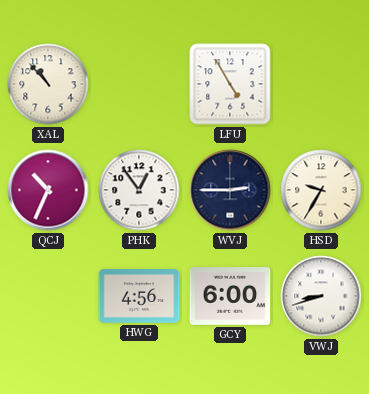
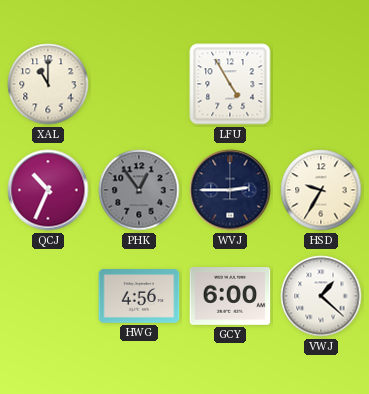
XAL: 10:53 -> 11:00
PHK dial: white -> grey
VWJ: 8:42 -> 1:22
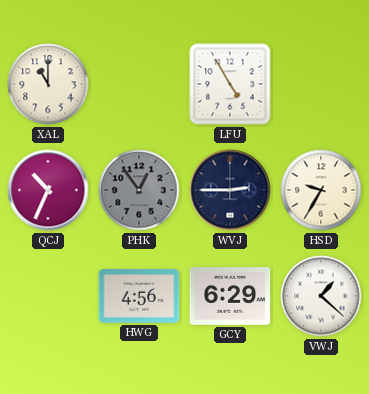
GCY: 6:00 -> 6:29
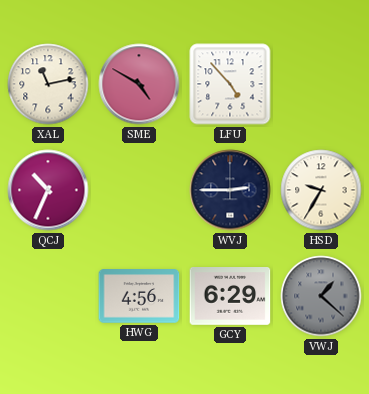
XAL: 11:00 -> 11:13
SME: none -> 4:50
LFU: 4:55 -> 4:53
PHK: 12:54 -> none
VWJ dial: white -> grey
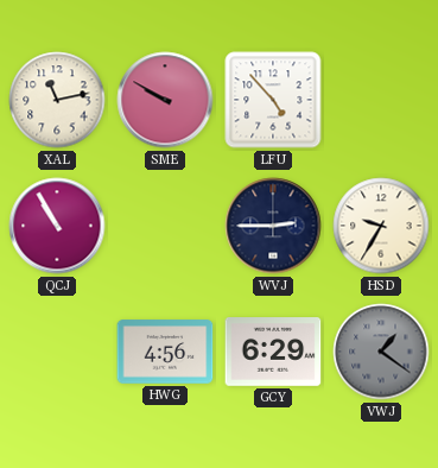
SME: 4:50 -> 9:50
QCJ: 10:34 -> 10:55
VWJ: 1:22 -> 1:21
